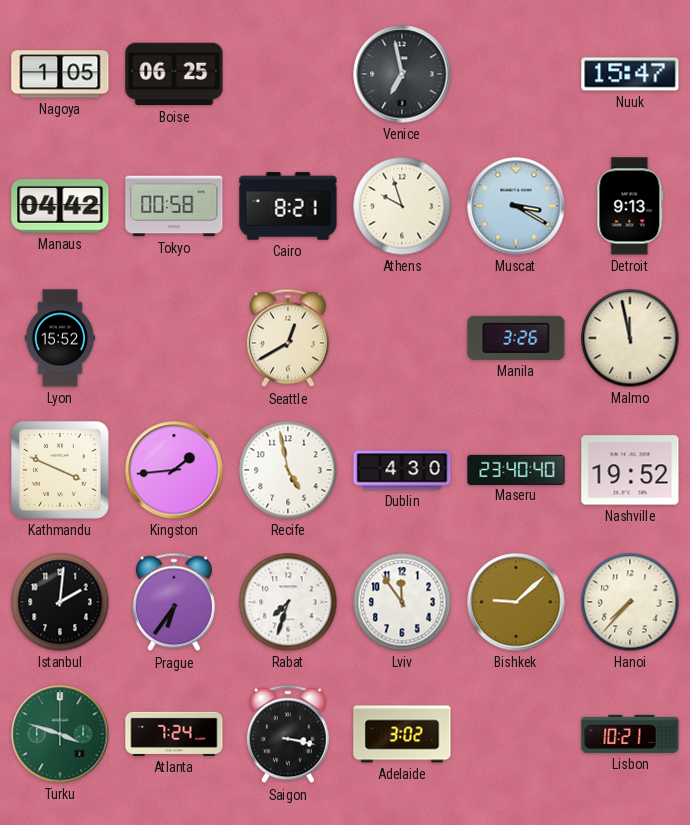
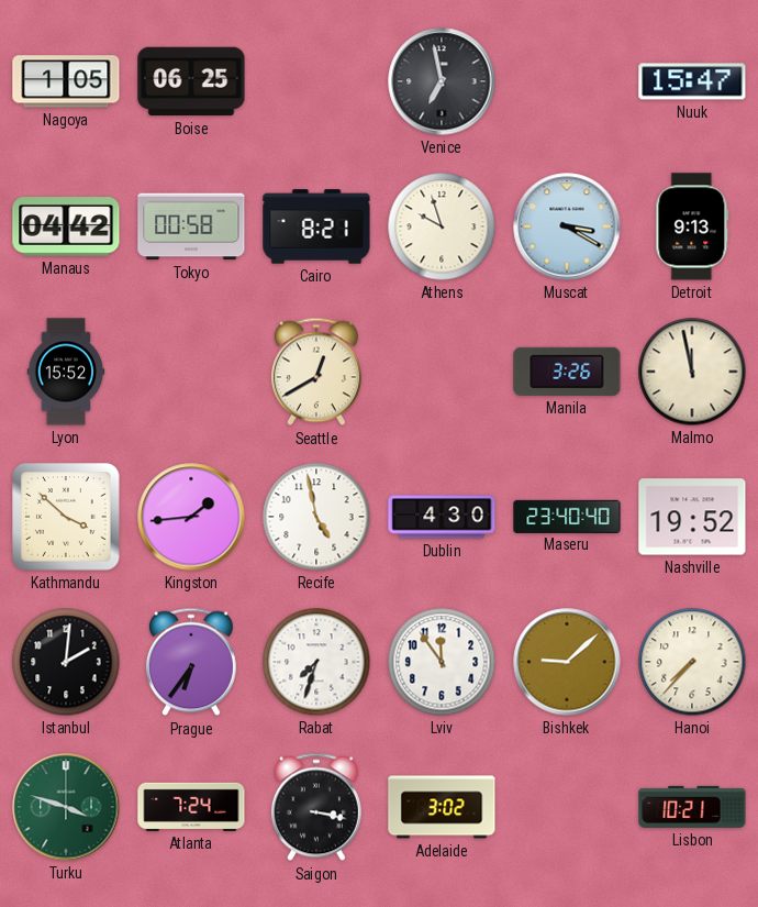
Kathmandu: 3:49 -> 3:52
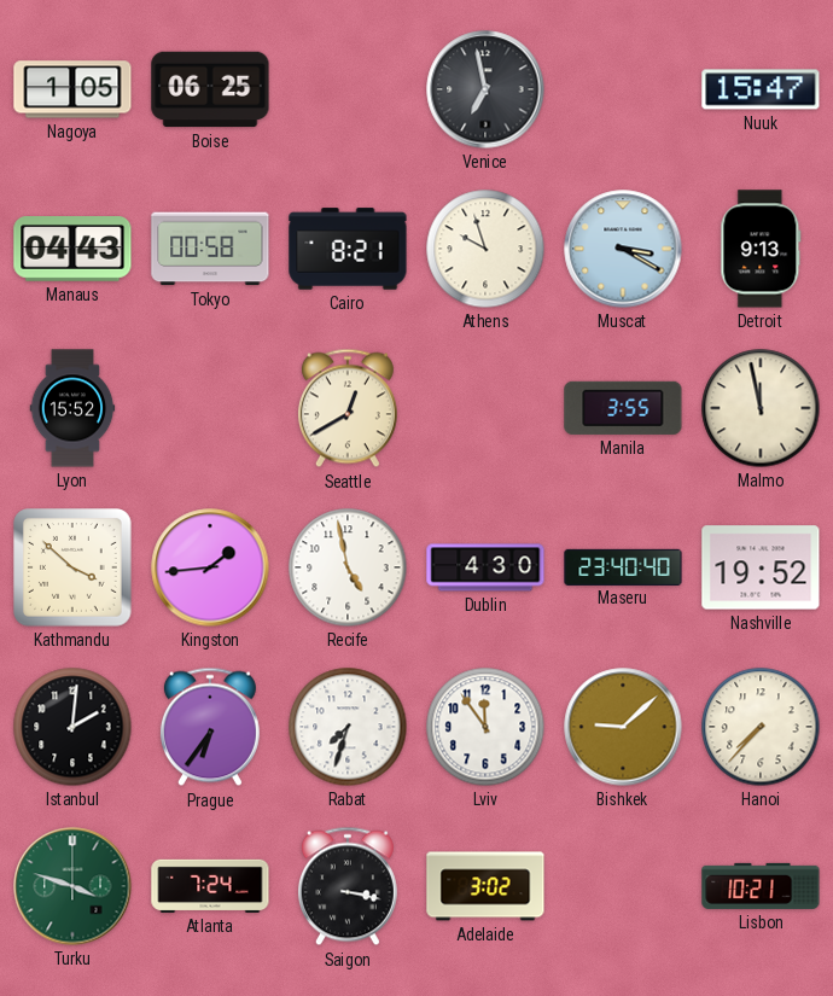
Manaus: 04:42 -> 04:43
Manila: 3:26 -> 3:55
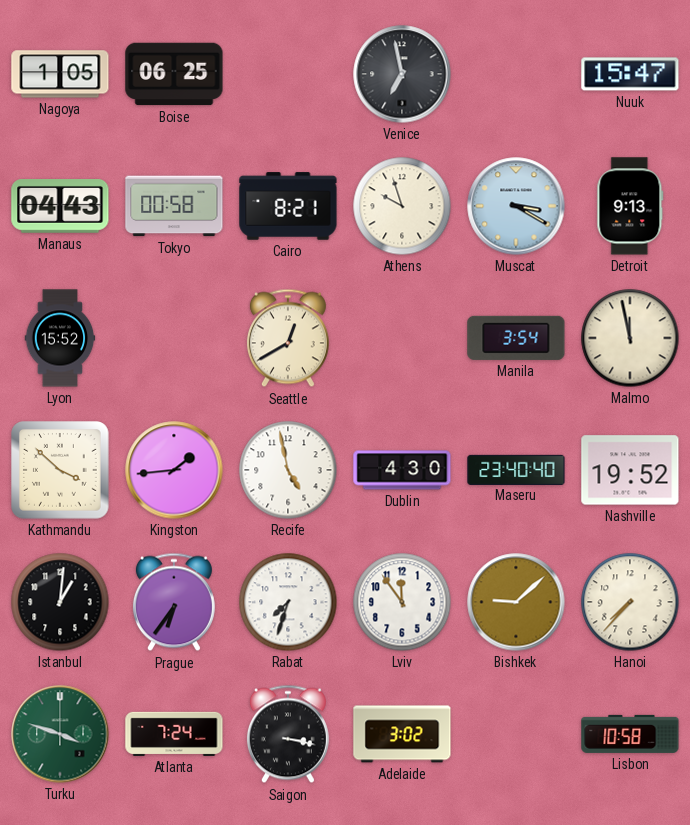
Manila: 3:55 -> 3:54
Istanbul: 2:01 -> 1:01
Lisbon: 10:21 -> 10:58
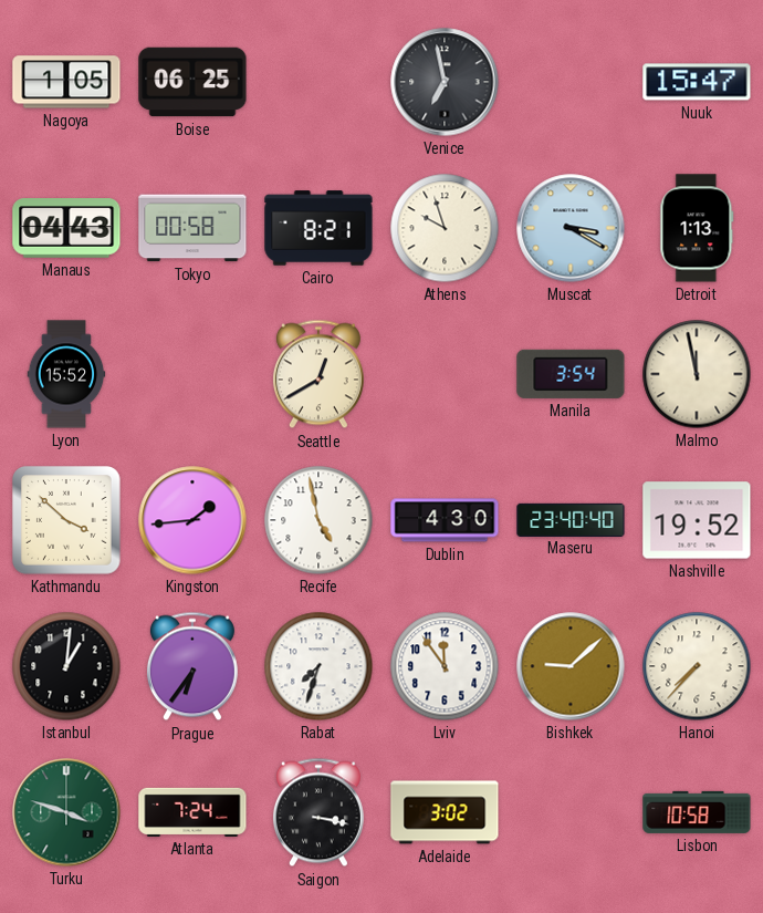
Detroit: 9:13 -> 1:13
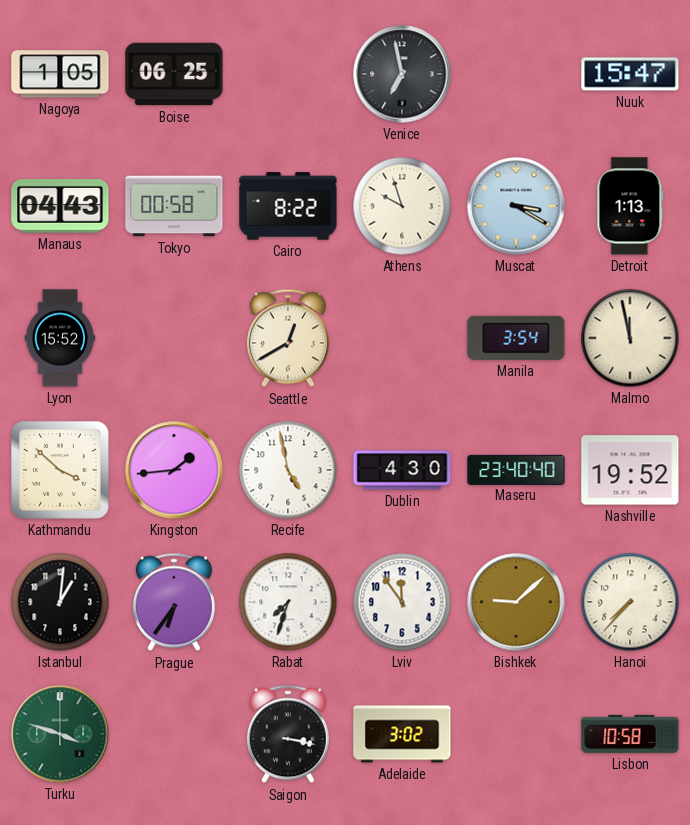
Cairo: 8:21 -> 8:22
Atlanta: 7:24 -> none
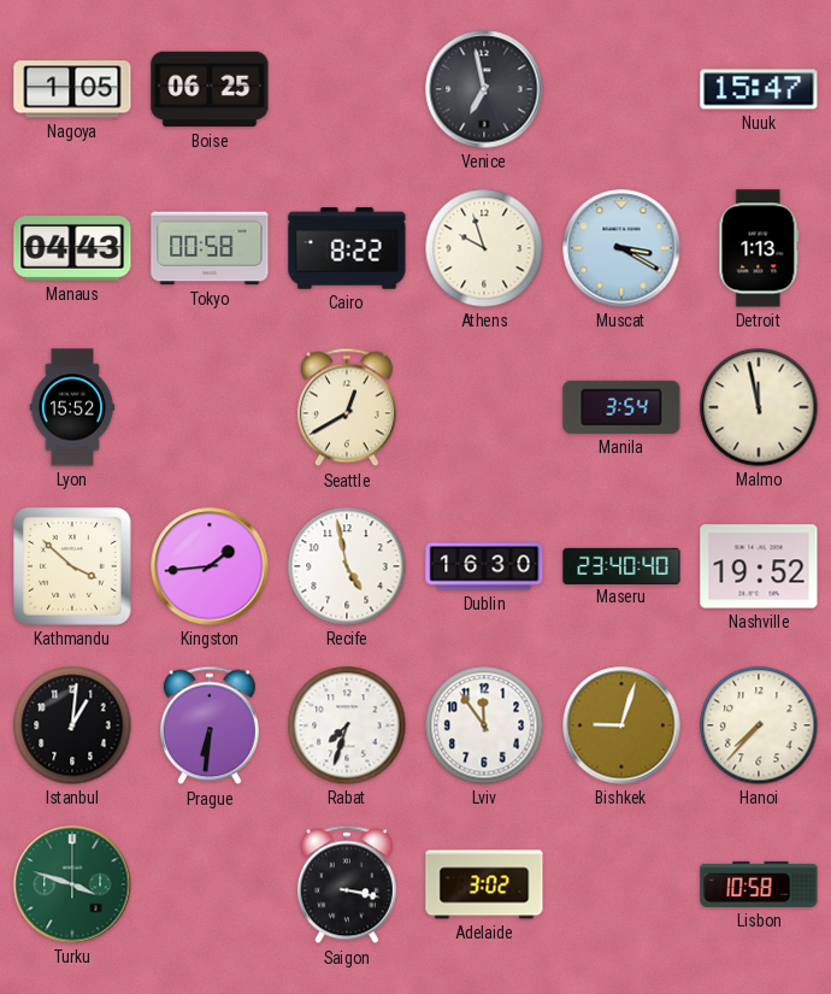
Dublin: 4:30 -> 16:30
Prague: 6:36 -> 6:31
Bishkek: 9:08 -> 9:03
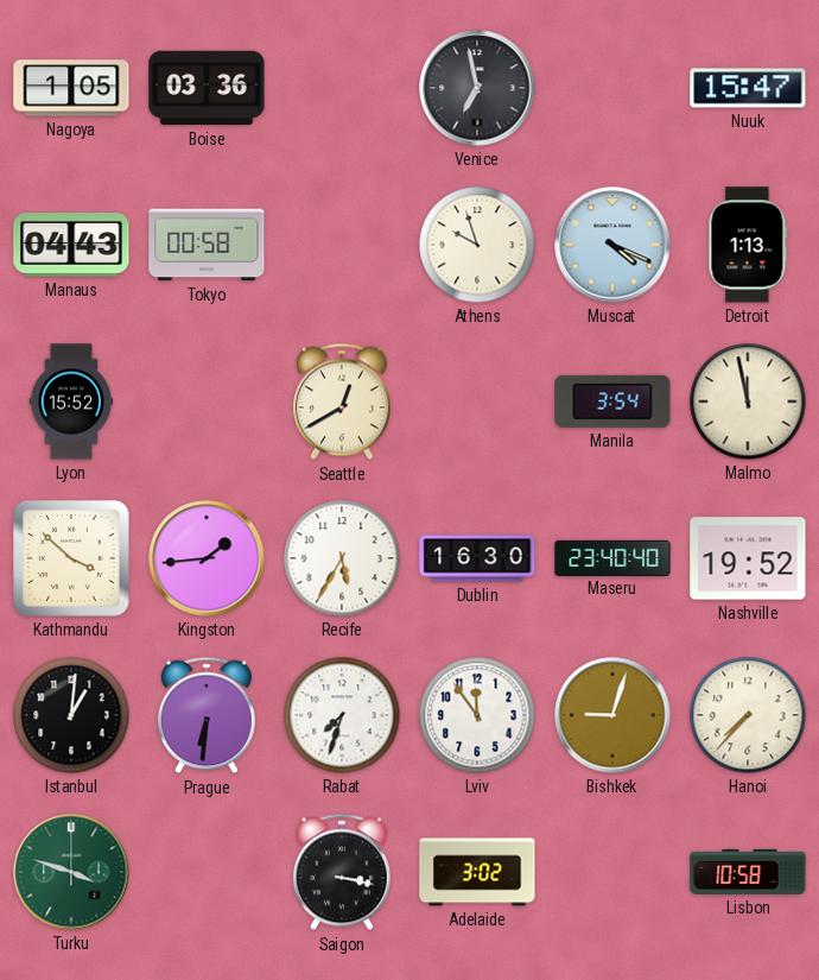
Boise: 06:25 -> 03:36
Cairo: 8:22 -> none
Muscat: 3:20 -> 4:19
Recife: 4:58 -> 5:35
